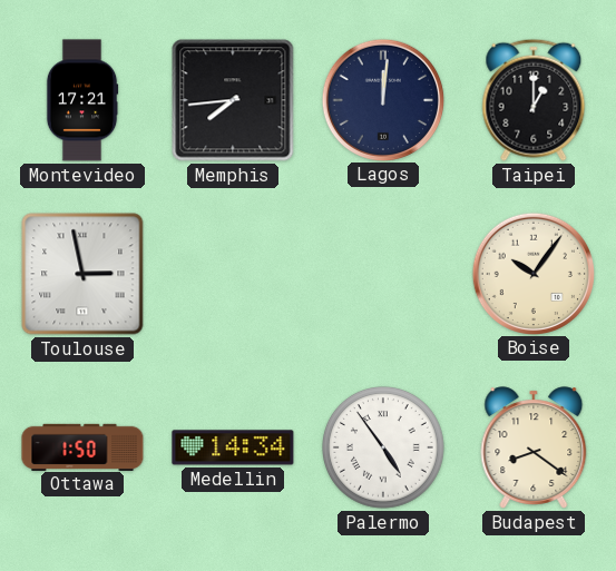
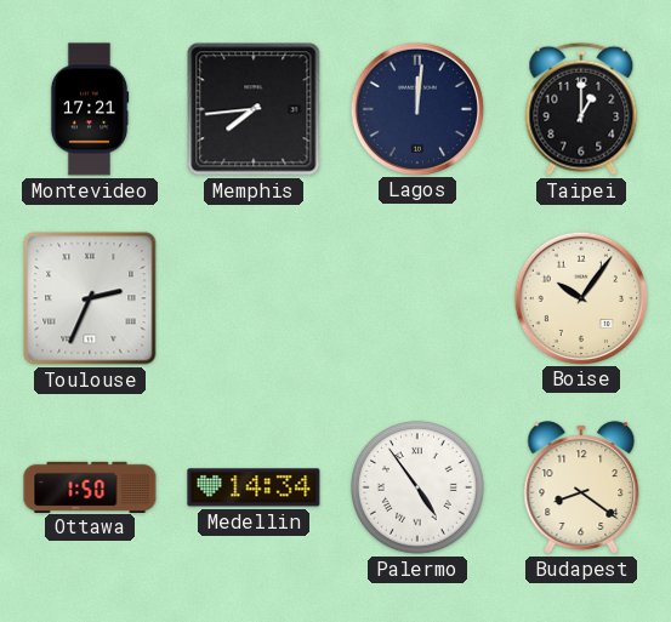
Toulouse: 2:58 -> 2:34
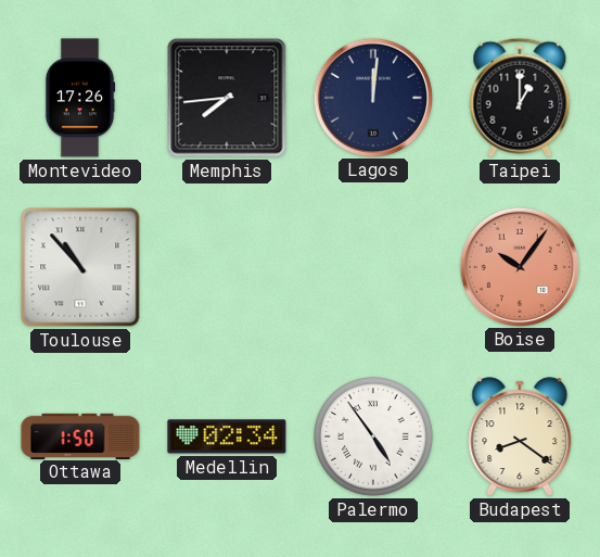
Montevideo: 17:21 -> 17:26
Toulouse: 2:34 -> 10:53
Boise dial: cream -> salmon
Medellin: 14:34 -> 02:34
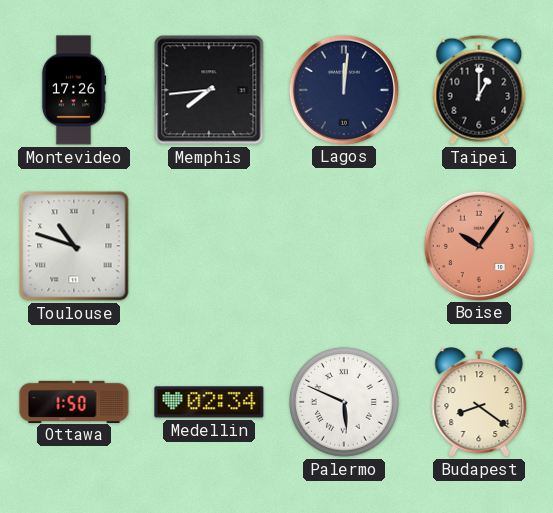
Toulouse: 10:53 -> 10:48
Palermo: 4:54 -> 5:49
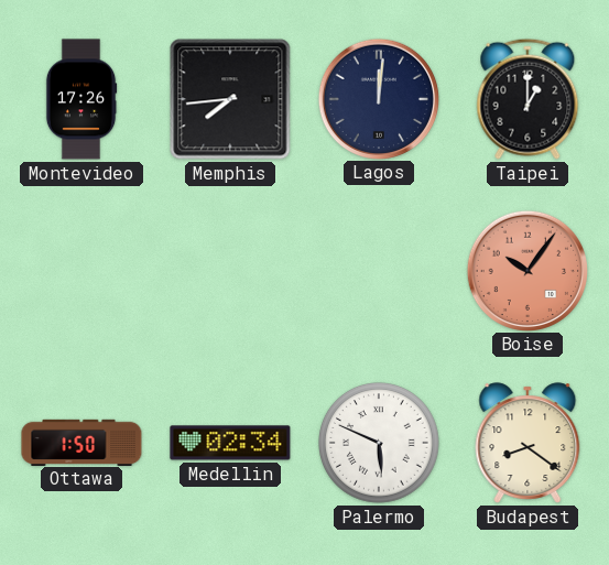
Toulouse: 10:48 -> none
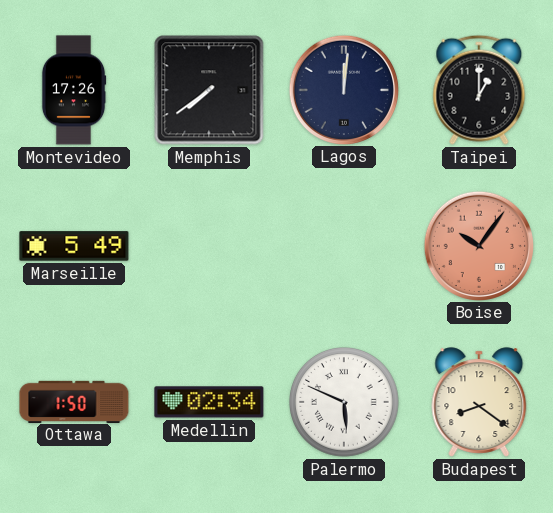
Memphis: 7:44 -> 7:39
Marseille: none -> 5:49
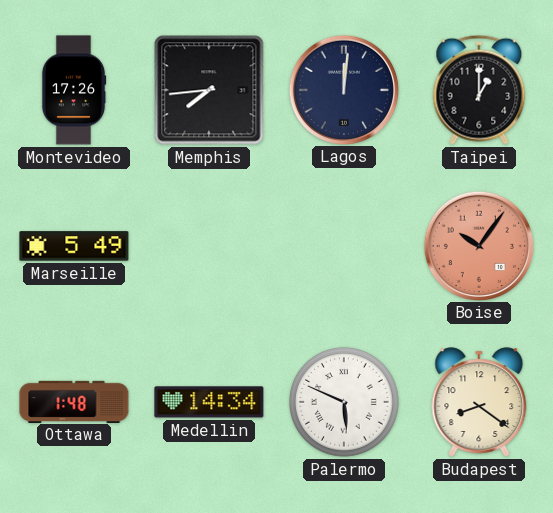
Memphis: 7:39 -> 7:44
Ottawa: 1:50 -> 1:48
Medellin: 02:34 -> 14:34
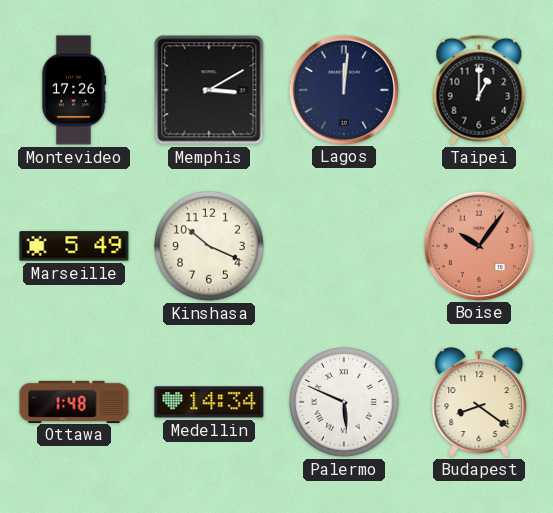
Memphis: 7:44 -> 3:10
Kinshasa: none -> 10:19
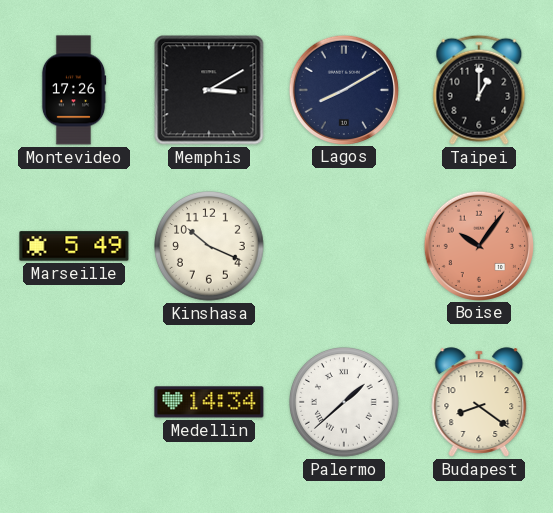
Lagos: 12:01 -> 8:10
Ottawa: 1:48 -> none
Palermo: 5:49 -> 1:38
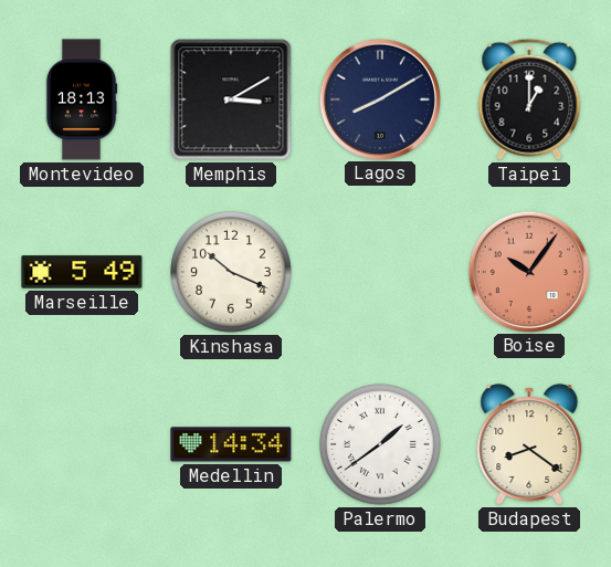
Montevideo: 17:26 -> 18:13
Palermo: 1:38 -> 1:39
